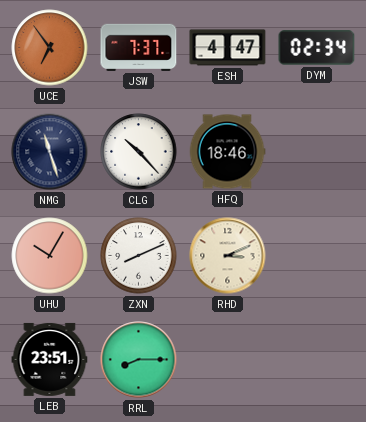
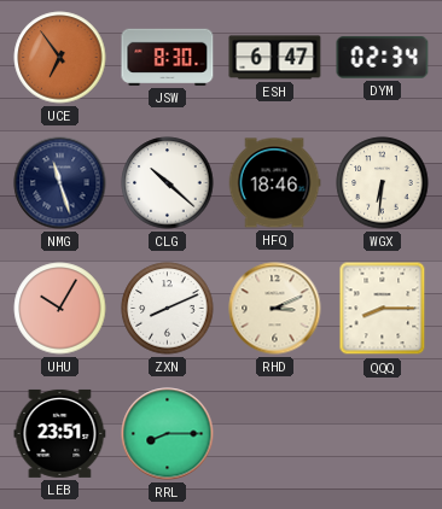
JSW: 7:37 -> 8:30
ESH: 4:47 -> 6:47
CLG: 10:23 -> 10:22
WGX: none -> 6:31
QQQ: none -> 8:15
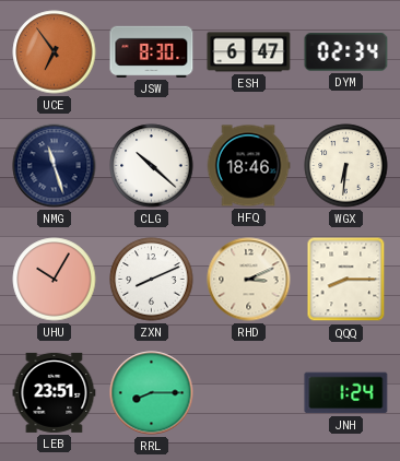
JNH: none -> 1:24
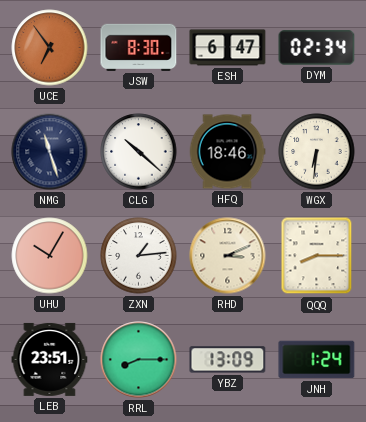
ZXN: 8:11 -> 1:14
YBZ: none -> 13:09
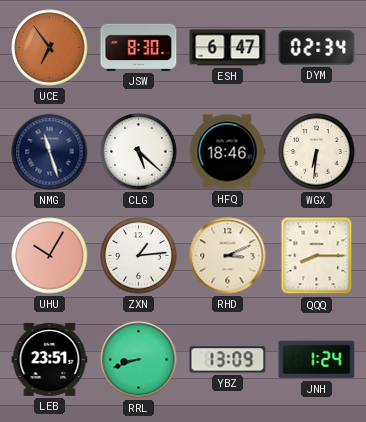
CLG: 10:22 -> 5:22
RRL: 8:15 -> 8:42
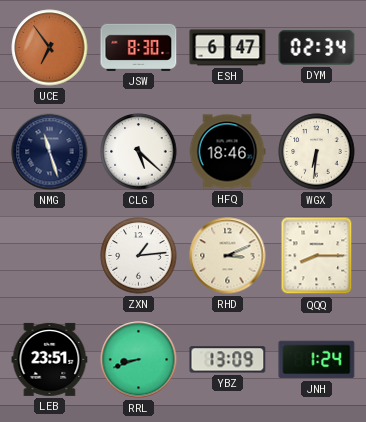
UHU: 10:05 -> none
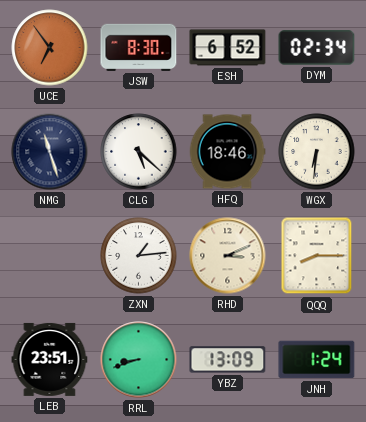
ESH: 6:47 -> 6:52
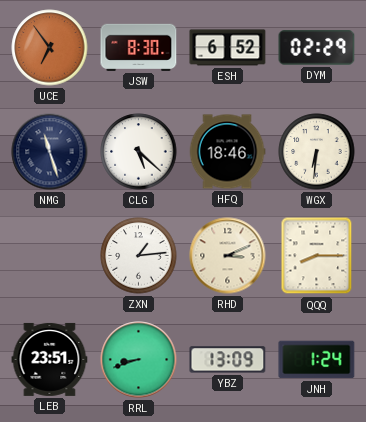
DYM: 02:34 -> 02:29
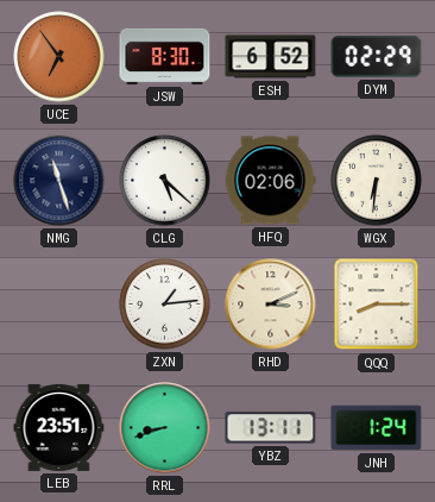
HFQ: 18:46 -> 02:06
YBZ: 13:09 -> 13:11
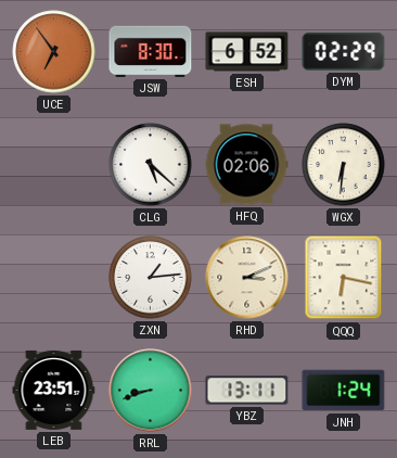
NMG: 11:27 -> none
QQQ: 8:15 -> 6:17
